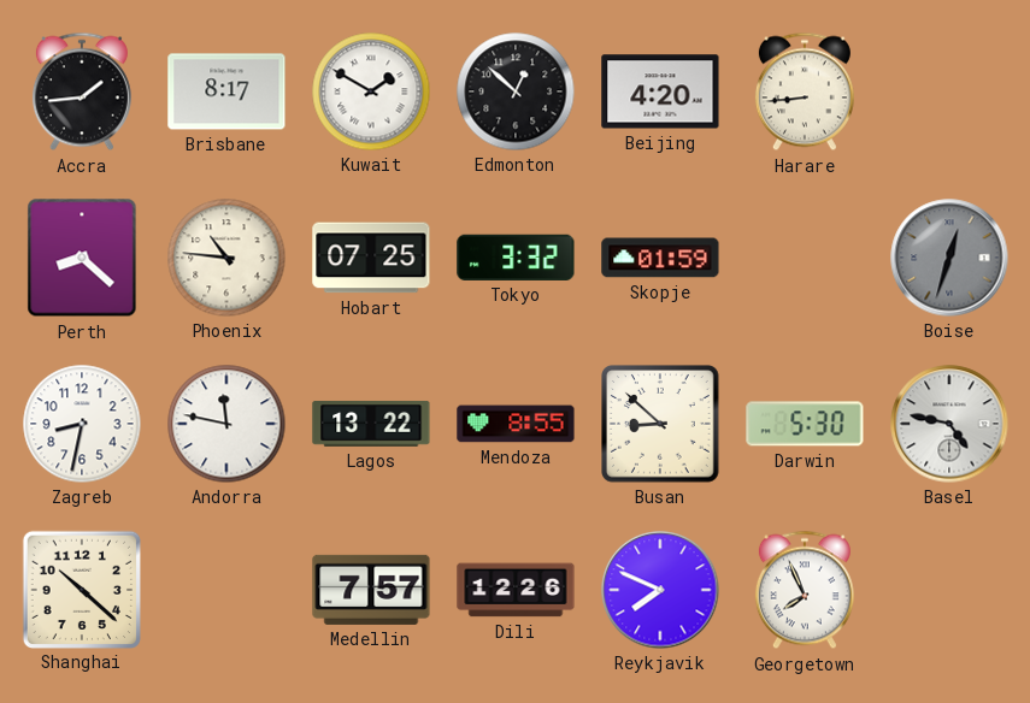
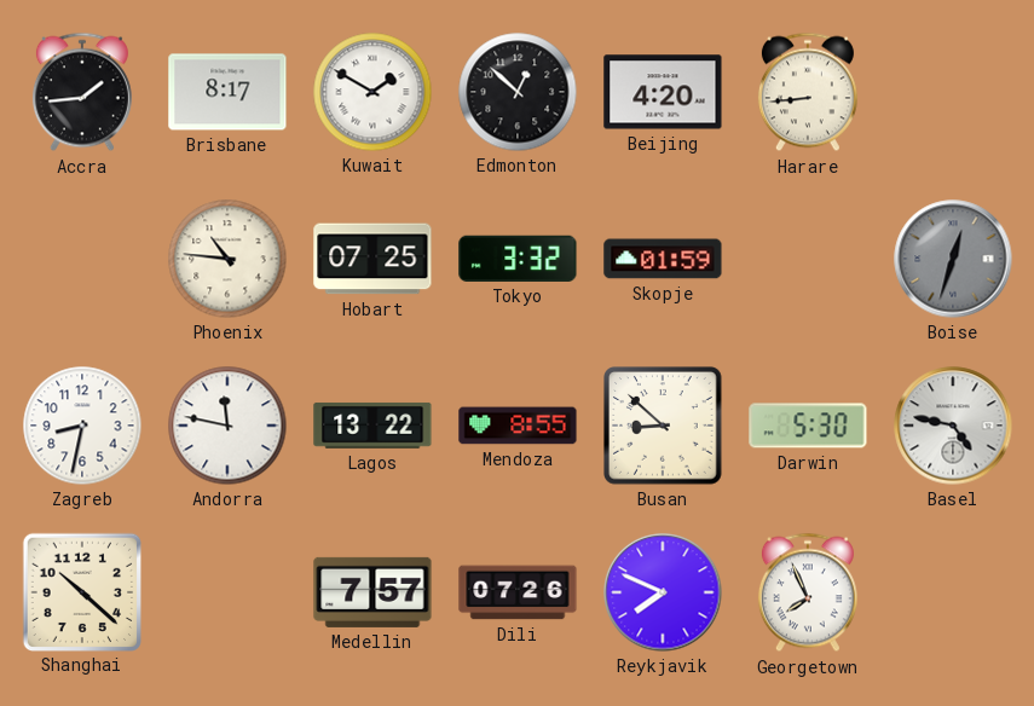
Perth: 8:22 -> none
Dili: 12:26 -> 07:26
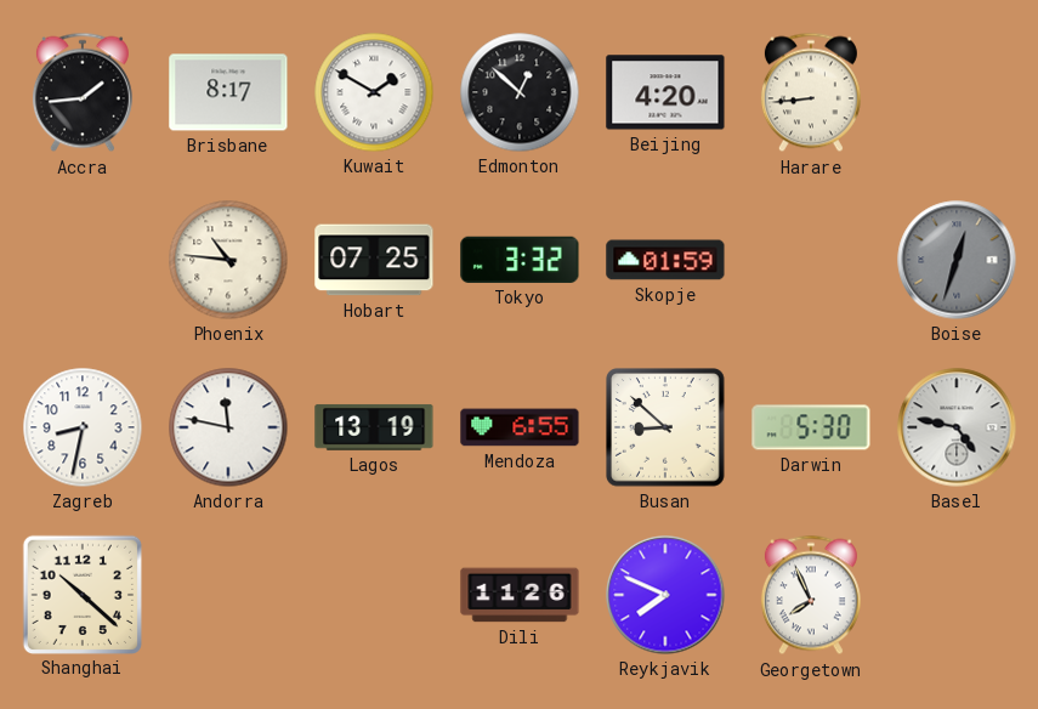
Lagos: 13:22 -> 13:19
Mendoza: 8:55 -> 6:55
Medellin: 7:57 -> none
Dili: 07:26 -> 11:26
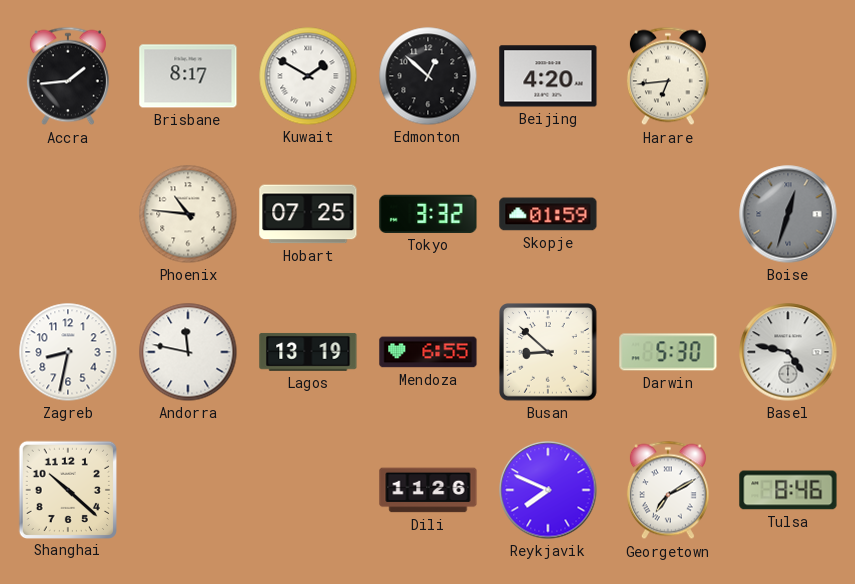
Harare: 8:44 -> 6:44
Georgetown: 7:56 -> 7:10
Tulsa: none -> 8:46
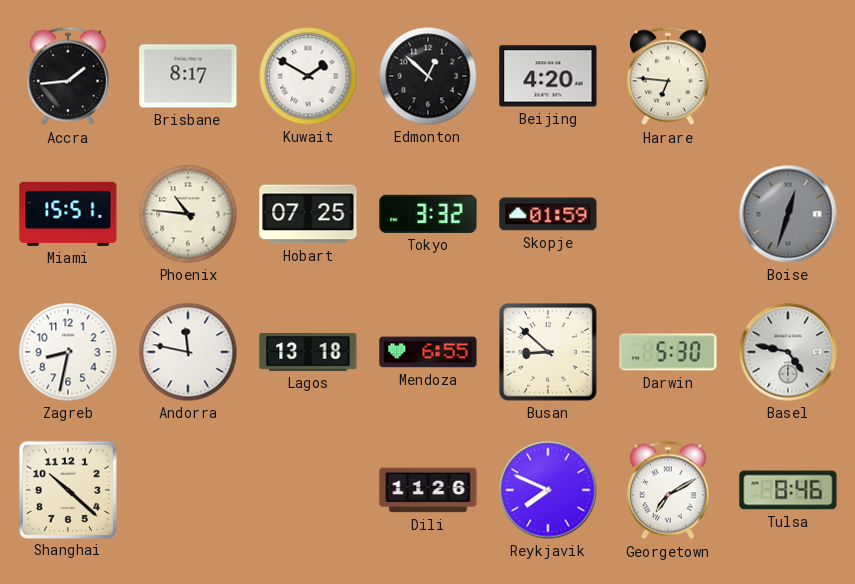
Harare: 6:44 -> 6:46
Miami: none -> 15:51
Lagos: 13:19 -> 13:18
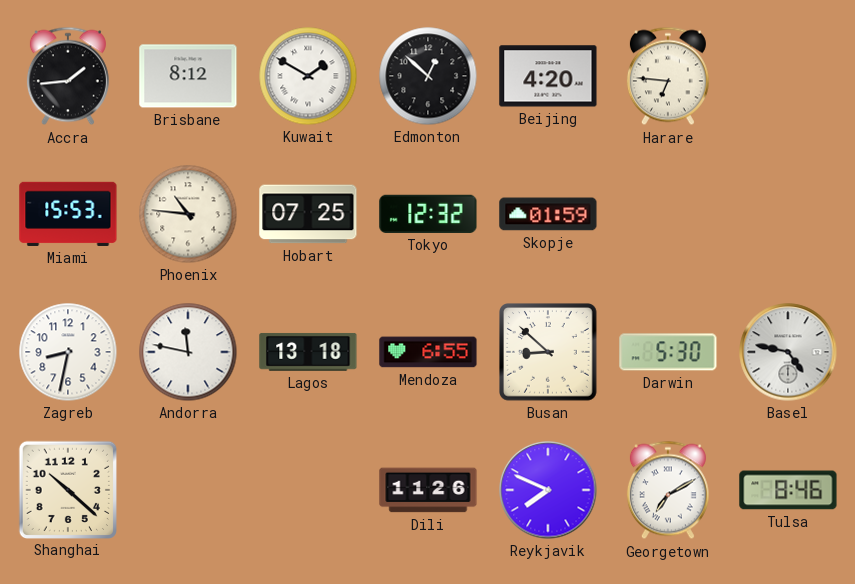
Brisbane: 8:17 -> 8:12
Miami: 15:51 -> 15:53
Tokyo: 3:32 -> 12:32
Boise: 12:33 -> none
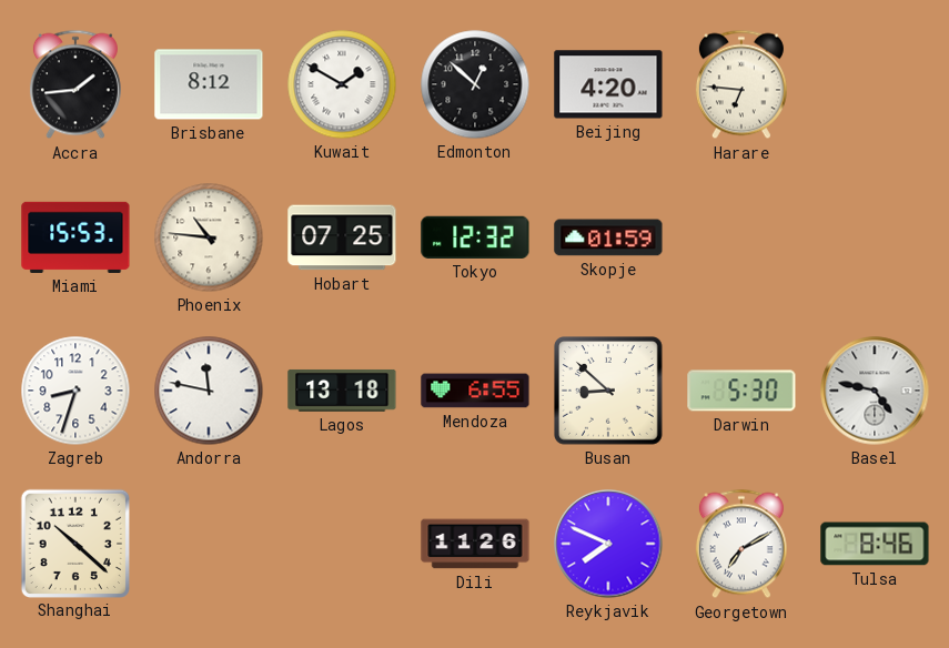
Zagreb: 8:32 -> 8:33
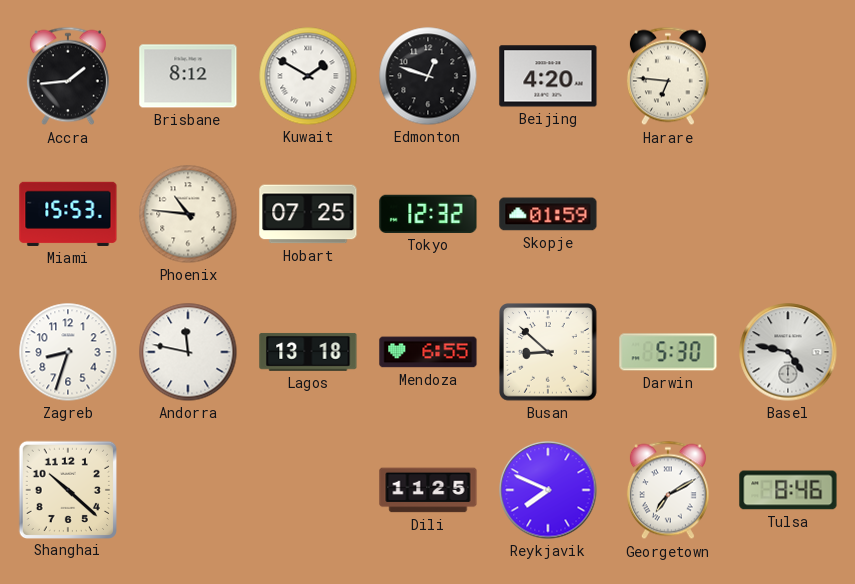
Edmonton: 12:52 -> 12:48
Dili: 11:26 -> 11:25
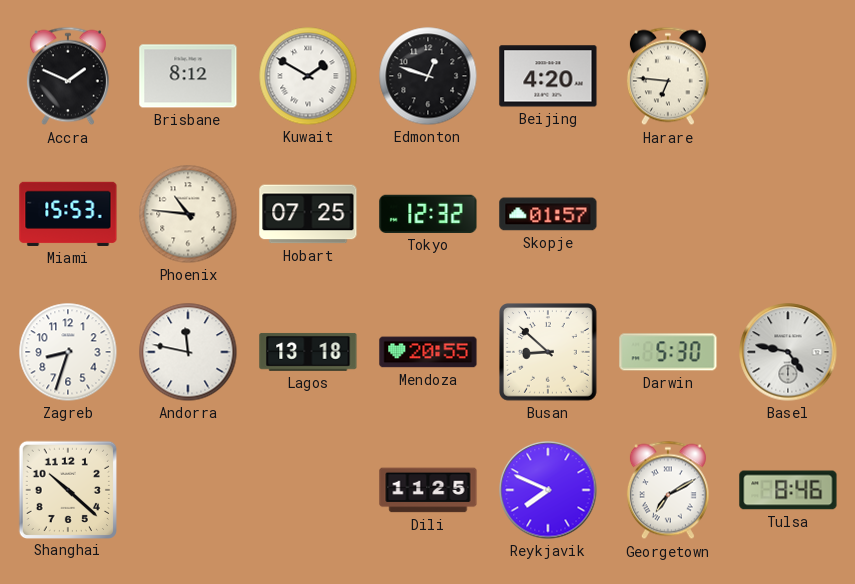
Accra: 1:44 -> 1:49
Skopje: 01:59 -> 01:57
Mendoza: 6:55 -> 20:55
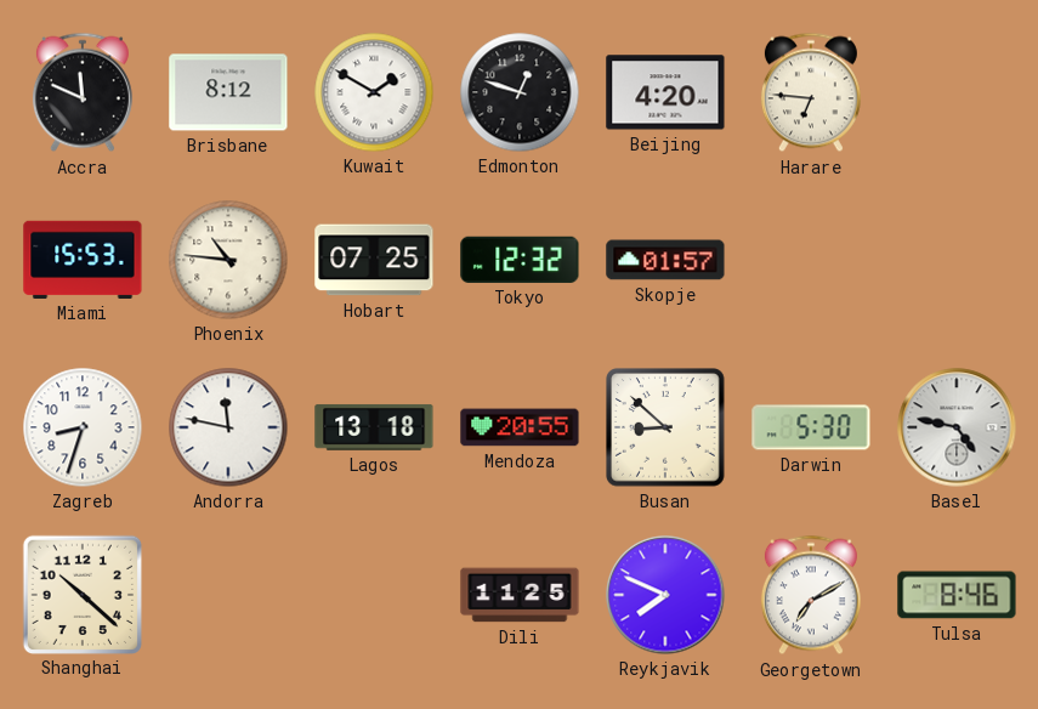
Accra: 1:49 -> 11:49
